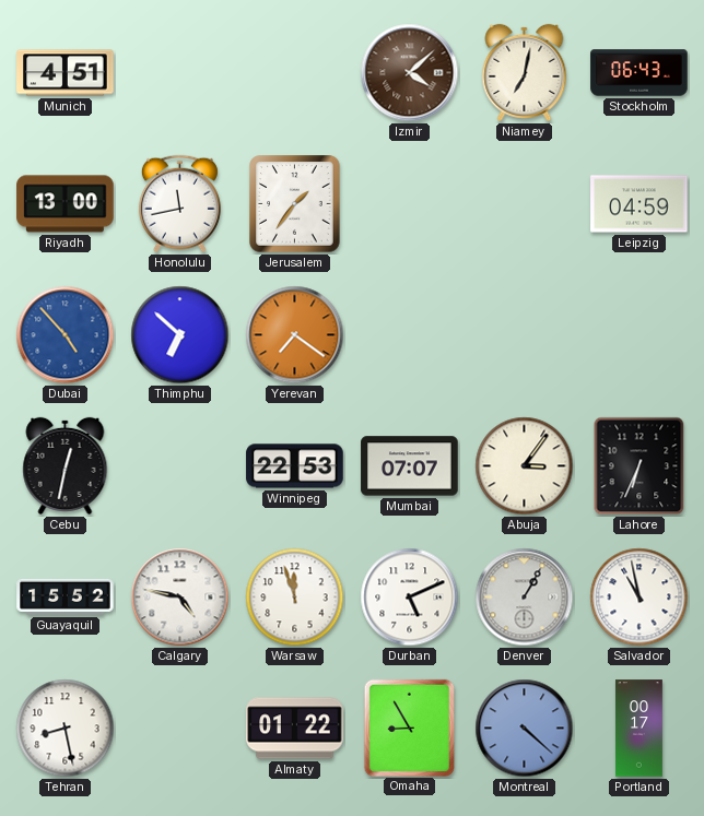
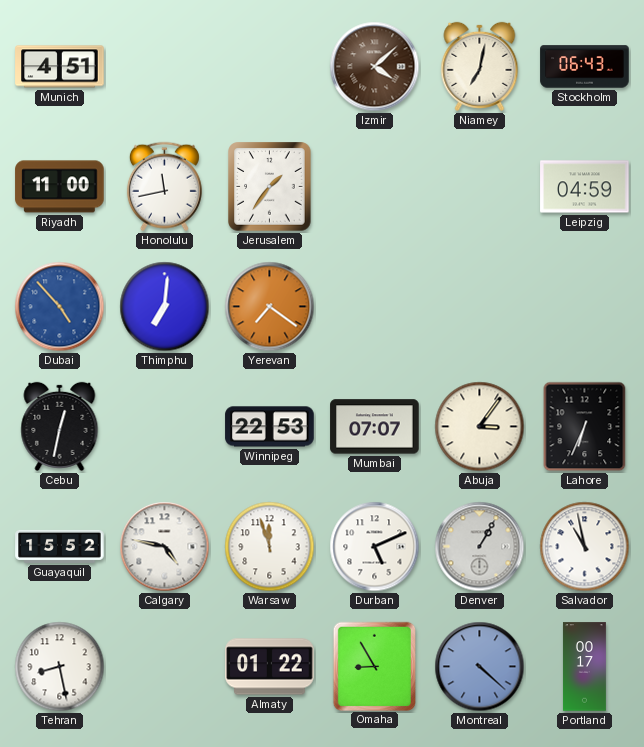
Riyadh: 13:00 -> 11:00
Thimphu: 6:52 -> 7:01
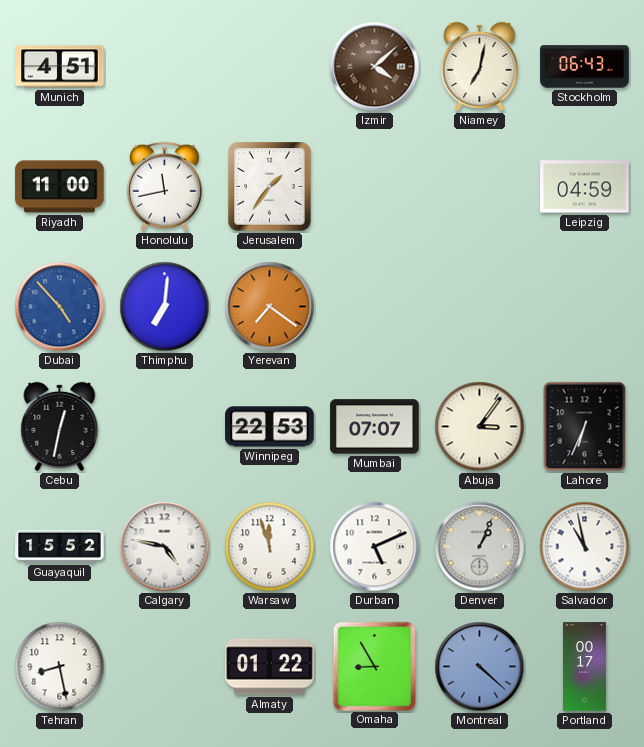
Denver: 1:05 -> 1:04
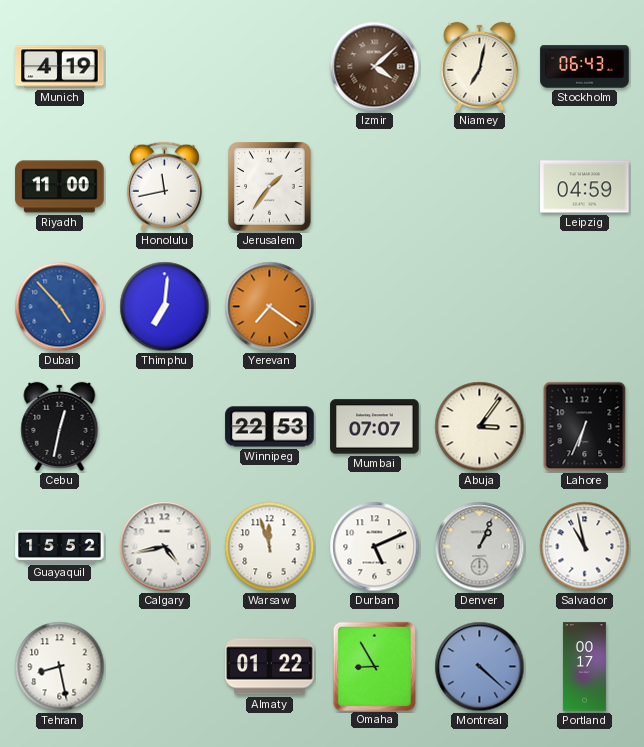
Munich: 4:51 -> 4:19
Calgary: 4:47 -> 4:43
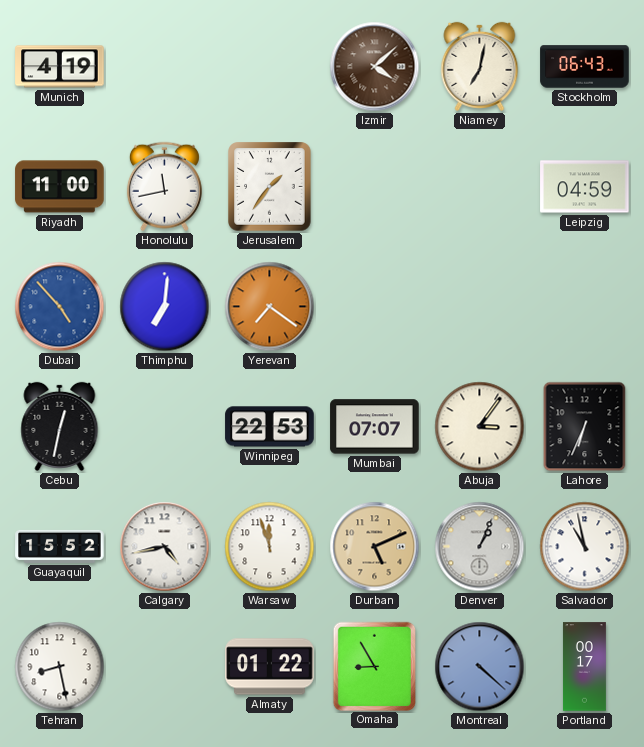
Durban dial: white -> champagne
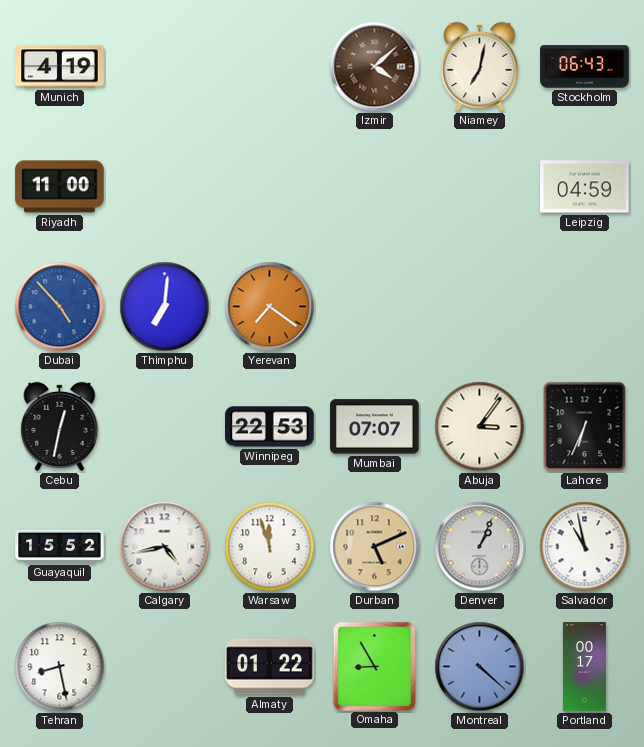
Honolulu: 11:43 -> none
Jerusalem: 1:36 -> none
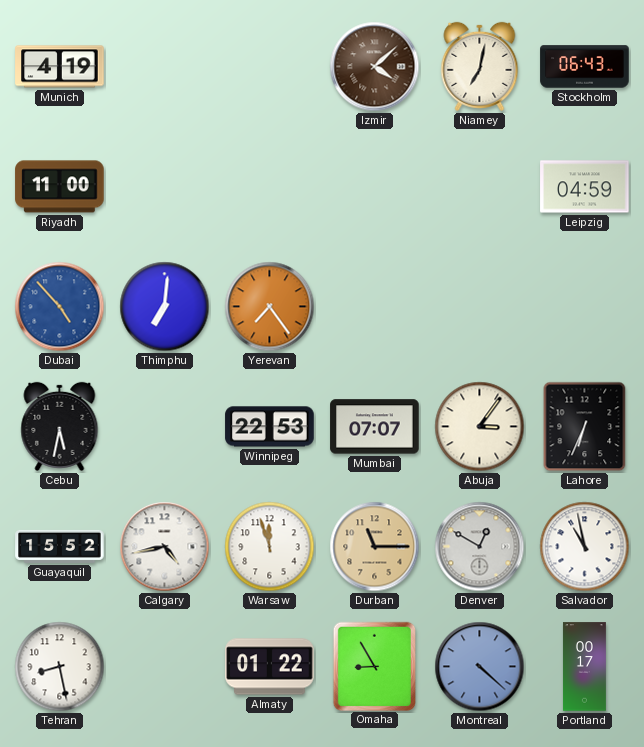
Yerevan: 7:21 -> 7:24
Cebu: 12:32 -> 5:32
Durban: 5:11 -> 11:15
Denver: 1:04 -> 12:50
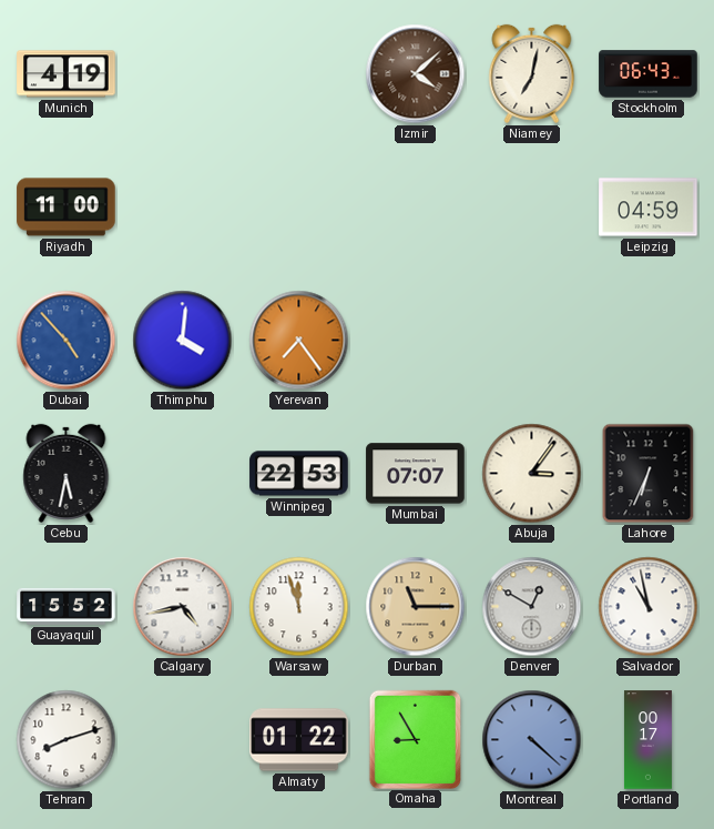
Thimphu: 7:01 -> 4:01
Tehran: 8:28 -> 8:12
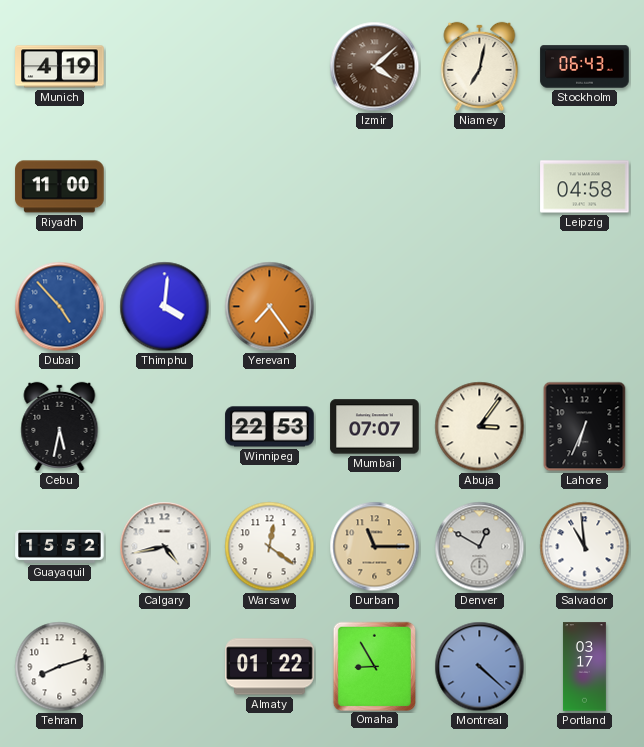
Leipzig: 04:59 -> 04:58
Warsaw: 11:57 -> 12:21
Salvador: 10:58 -> 10:59
Portland: 00:17 -> 03:17
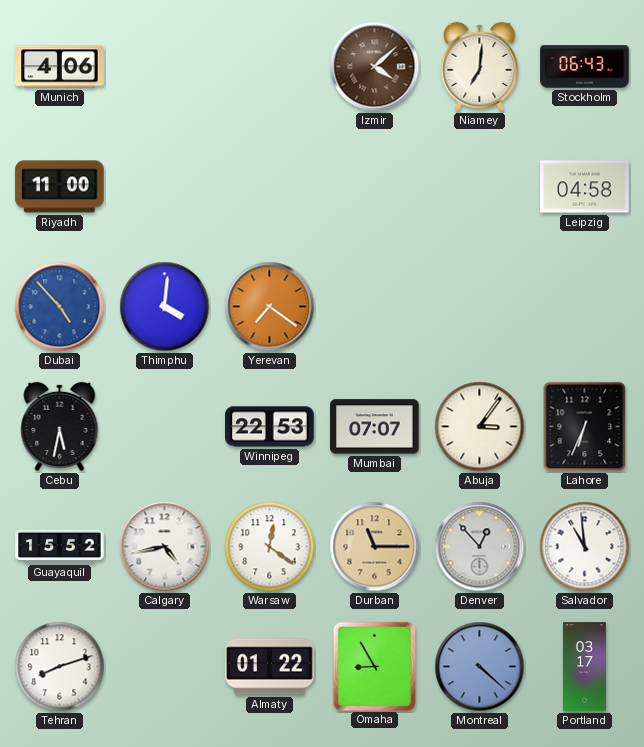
Munich: 4:19 -> 4:06
Niamey: 7:02 -> 7:01
Yerevan: 7:24 -> 7:21
Denver: 12:50 -> 12:53
